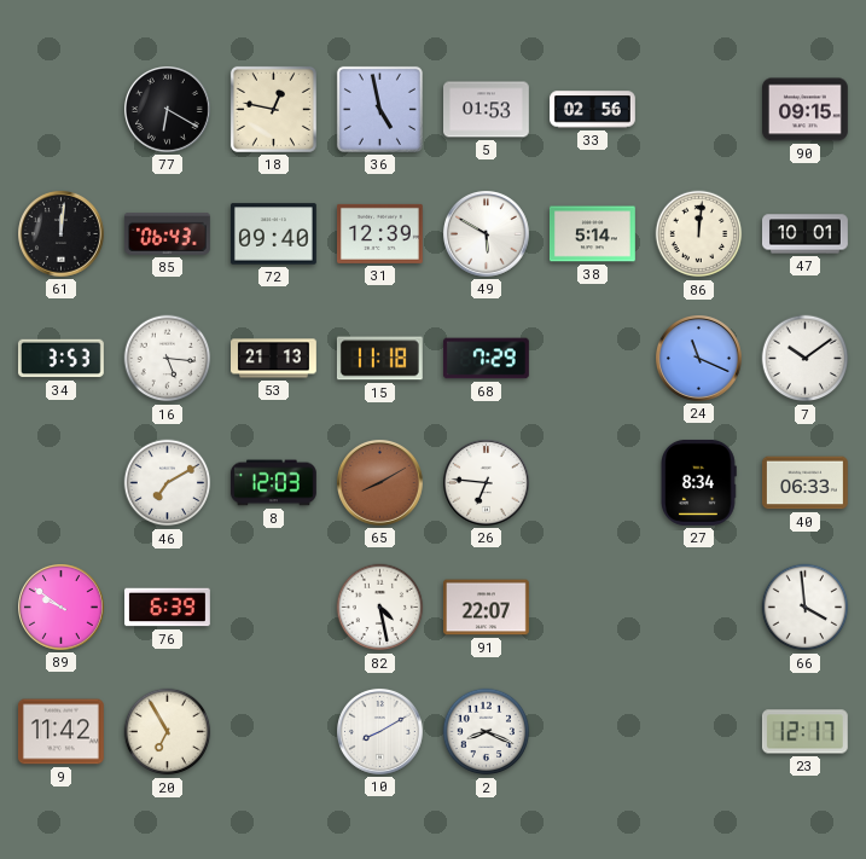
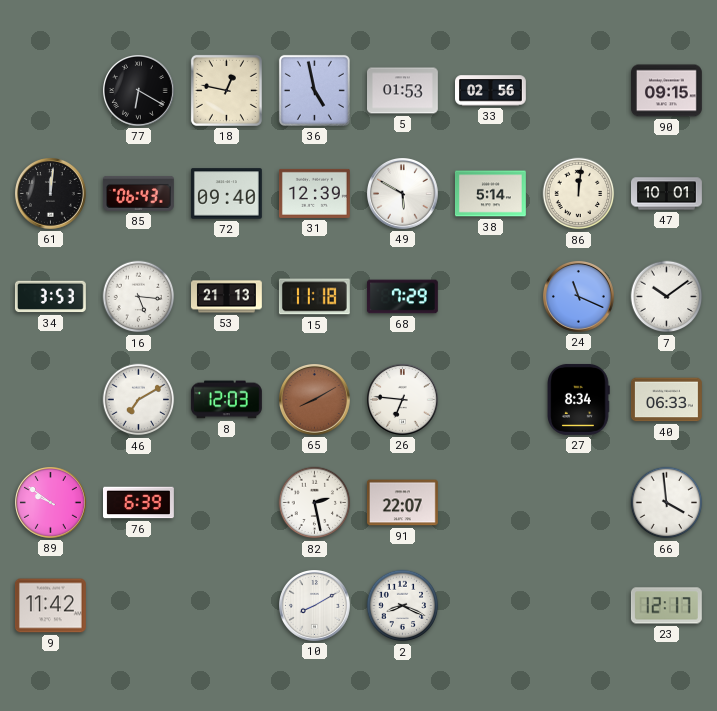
82: 4:28 -> 2:28
20: 6:55 -> none
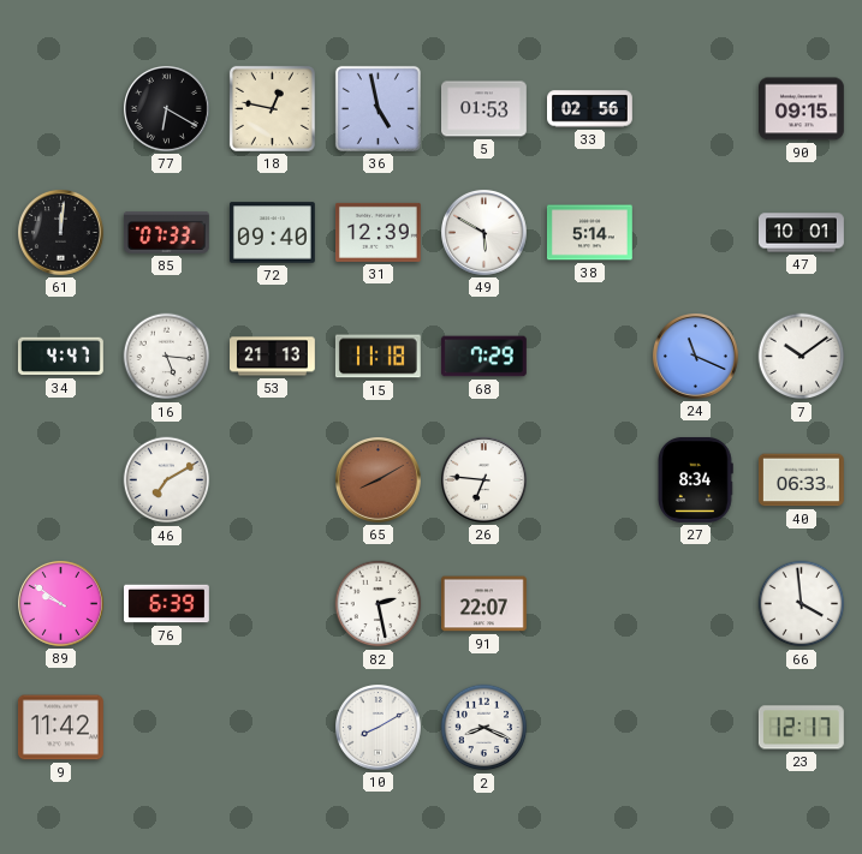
85: 06:43 -> 07:33
86: 12:01 -> none
34: 3:53 -> 4:47
8: 12:03 -> none
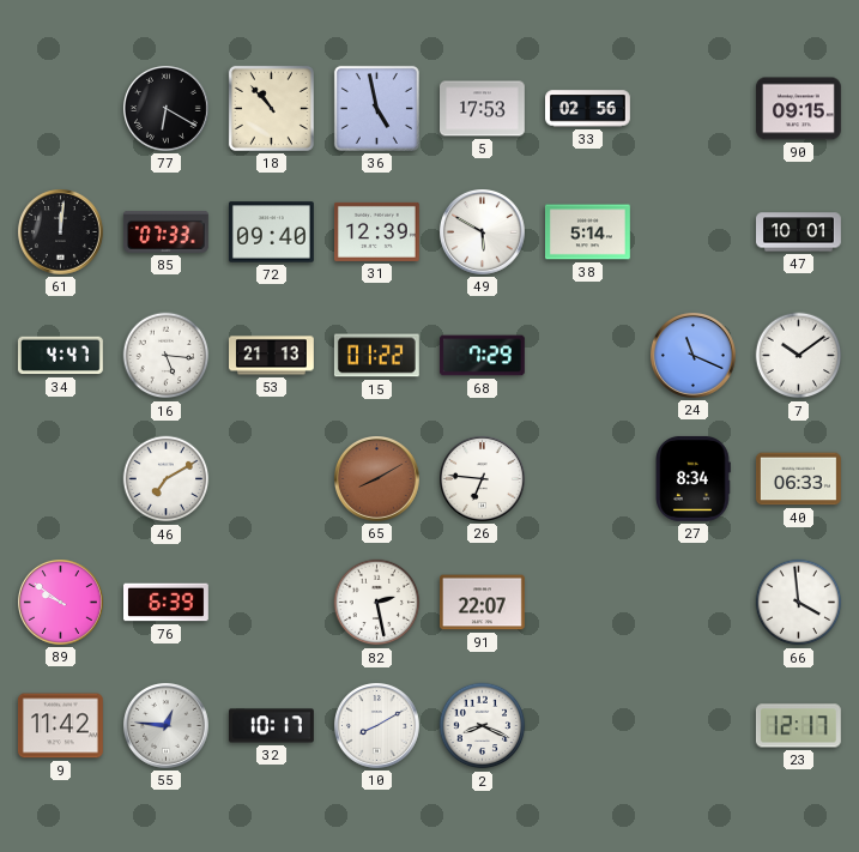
18: 12:47 -> 10:53
5: 01:53 -> 17:53
15: 11:18 -> 01:22
55: none -> 12:46
32: none -> 10:17
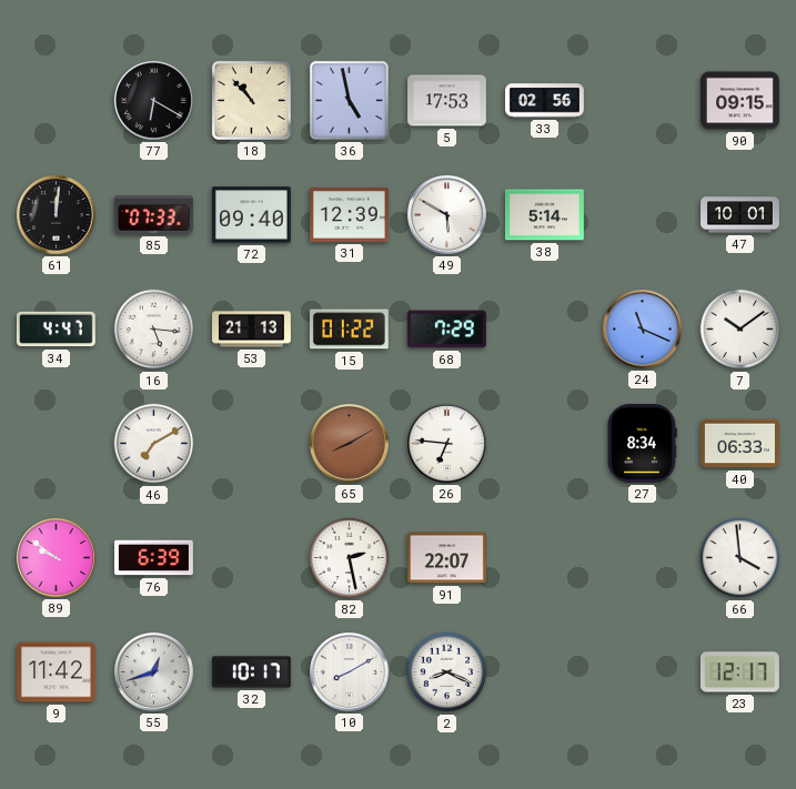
55: 12:46 -> 12:42
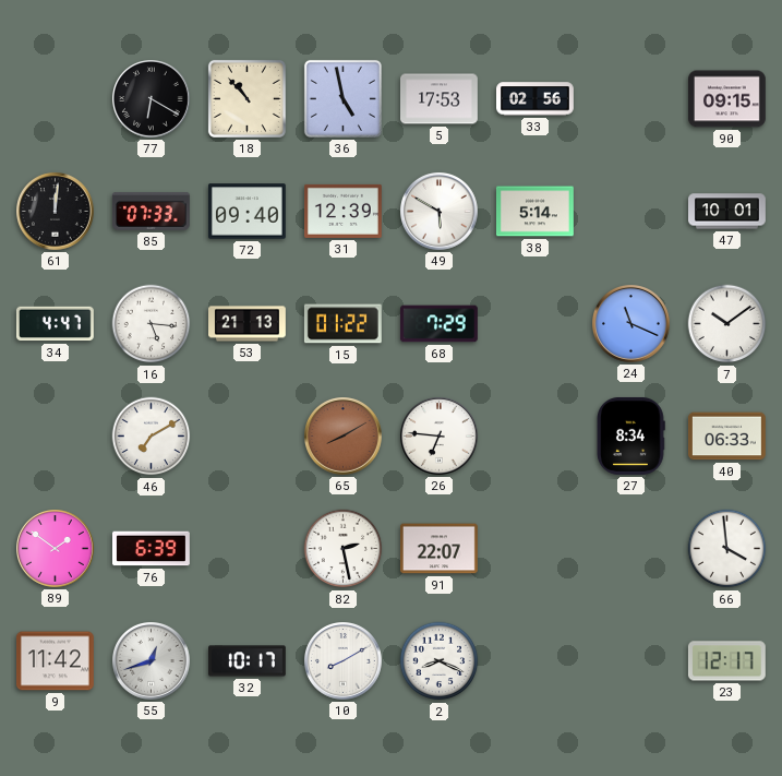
89: 9:51 -> 1:51
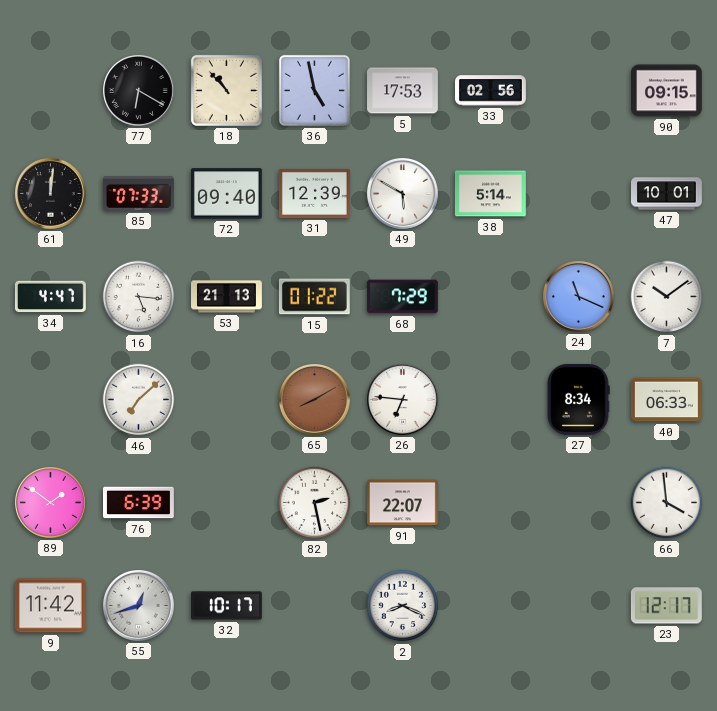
46: 7:10 -> 7:08
10: 8:10 -> none
